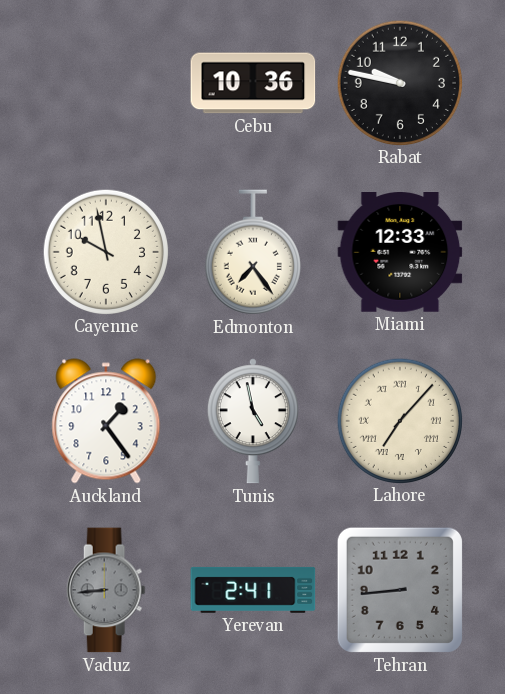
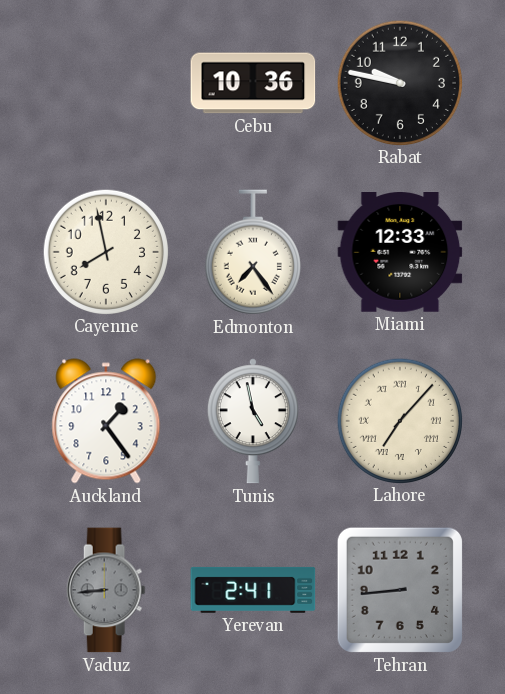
Cayenne: 9:58 -> 7:58
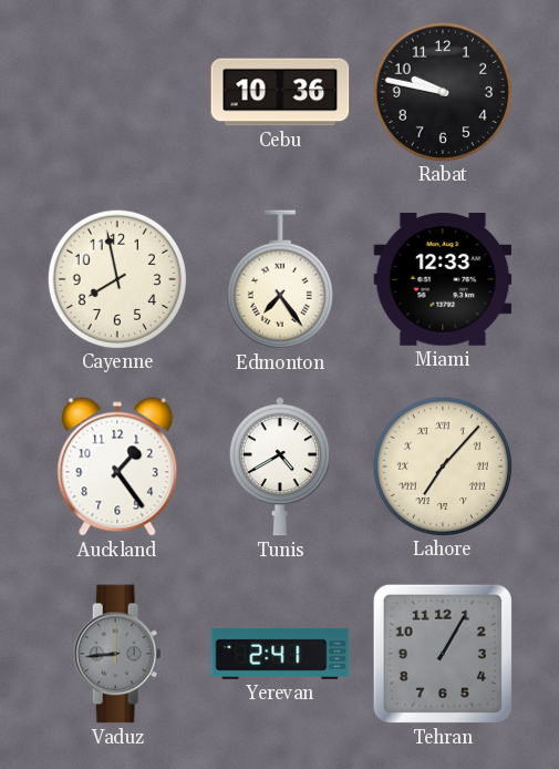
Tunis: 4:58 -> 4:40
Tehran: 8:44 -> 1:05
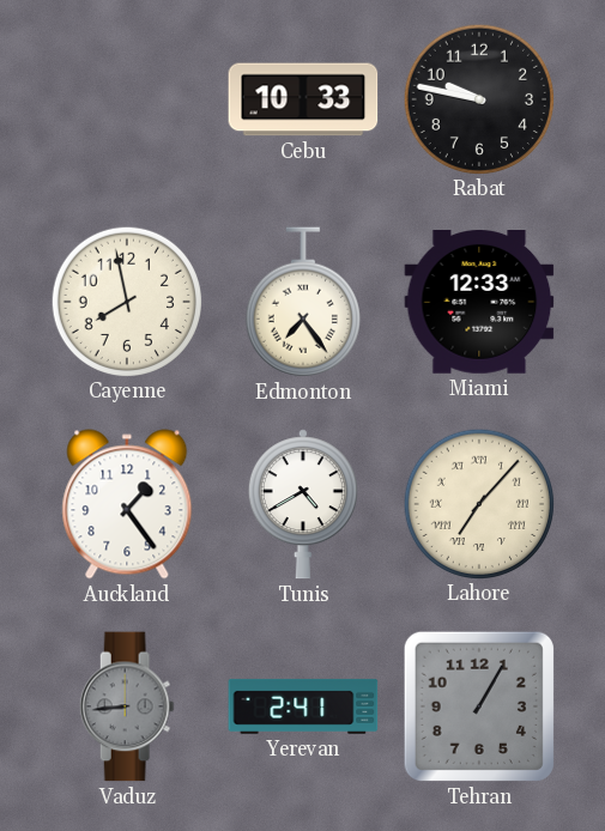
Cebu: 10:36 -> 10:33
